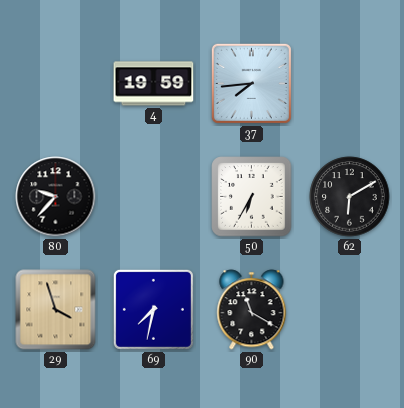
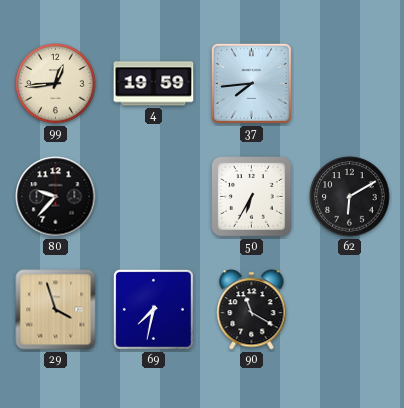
99: none -> 12:44
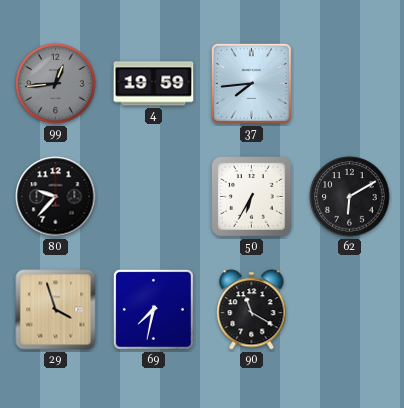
99 dial: cream -> grey
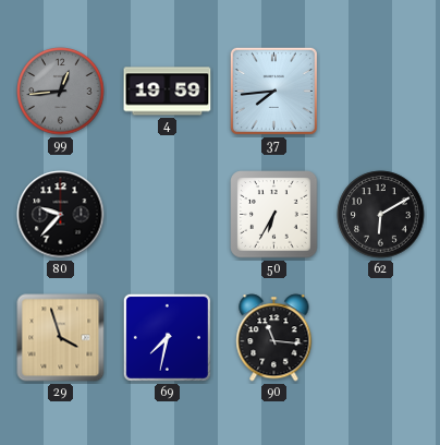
90: 11:20 -> 11:16
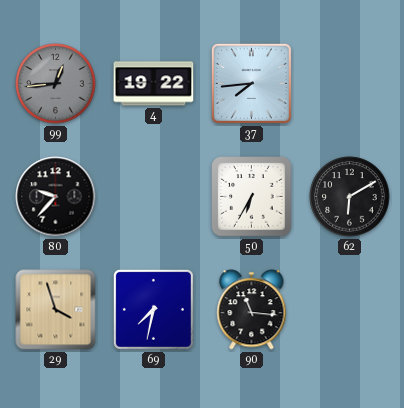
4: 19:59 -> 19:22
